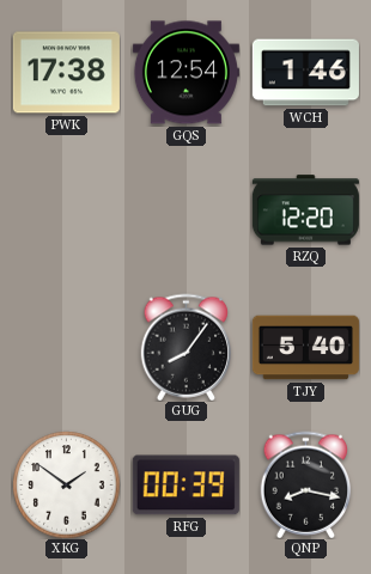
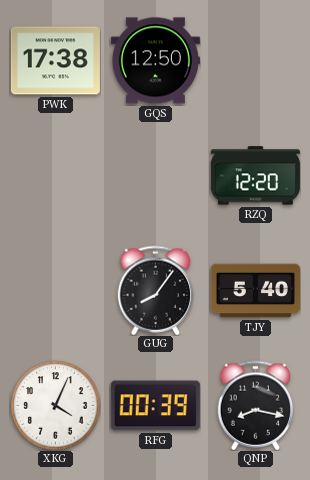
GQS: 12:54 -> 12:50
WCH: 1:46 -> none
XKG: 1:51 -> 4:04
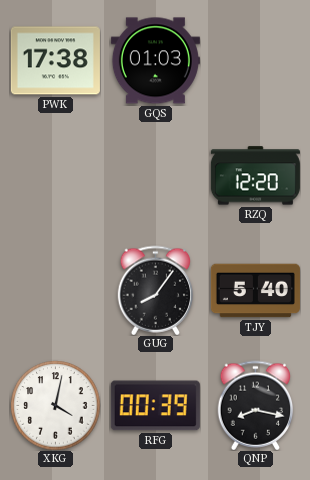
GQS: 12:50 -> 01:03
XKG: 4:04 -> 4:02
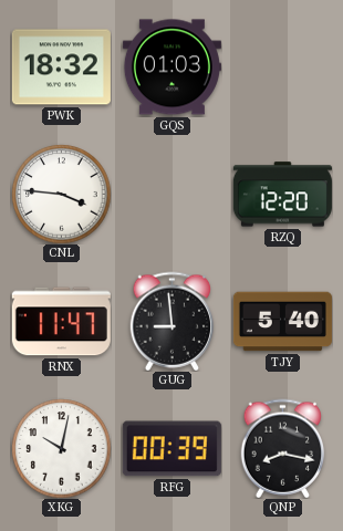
PWK: 17:38 -> 18:32
CNL: none -> 3:46
RNX: none -> 11:47
GUG: 8:06 -> 8:59
XKG: 4:02 -> 10:02
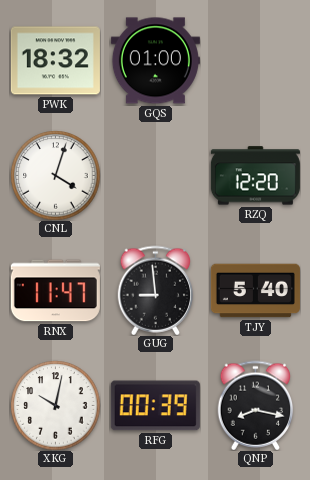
GQS: 01:03 -> 01:00
CNL: 3:46 -> 4:03
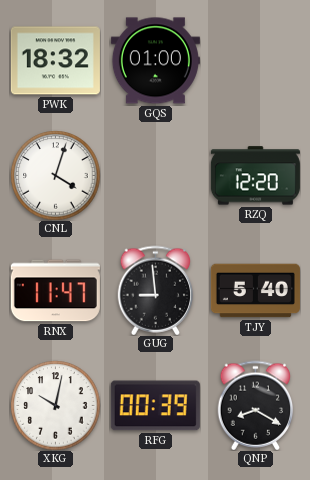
QNP: 8:17 -> 8:20
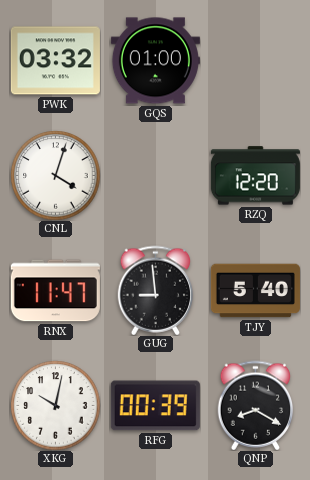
PWK: 18:32 -> 03:32
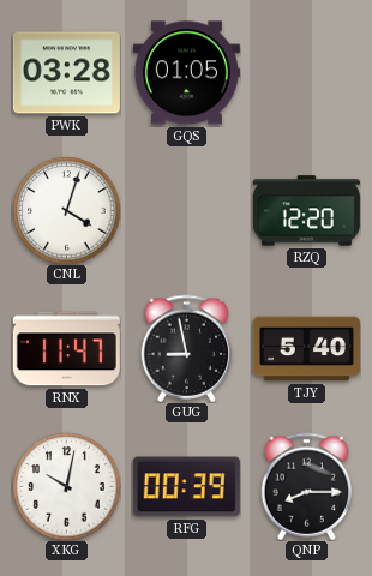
PWK: 03:32 -> 03:28
GQS: 01:00 -> 01:05
GUG: 8:59 -> 8:58
QNP: 8:20 -> 8:15
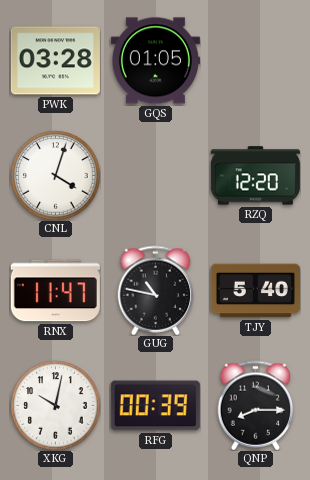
GUG: 8:58 -> 10:47
